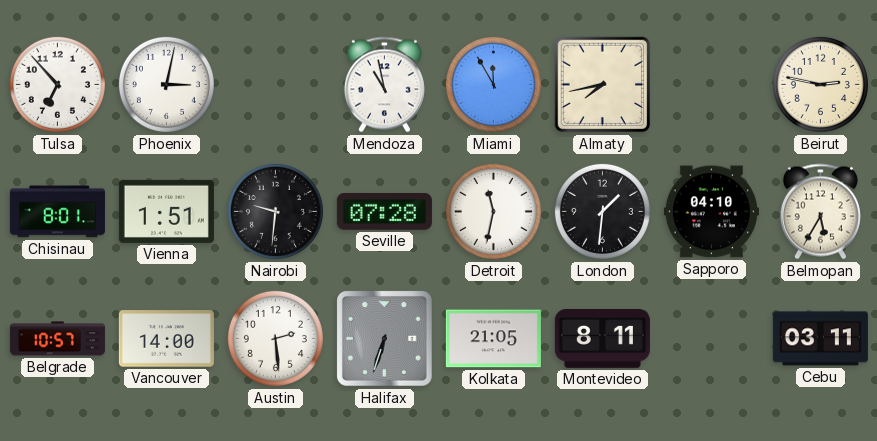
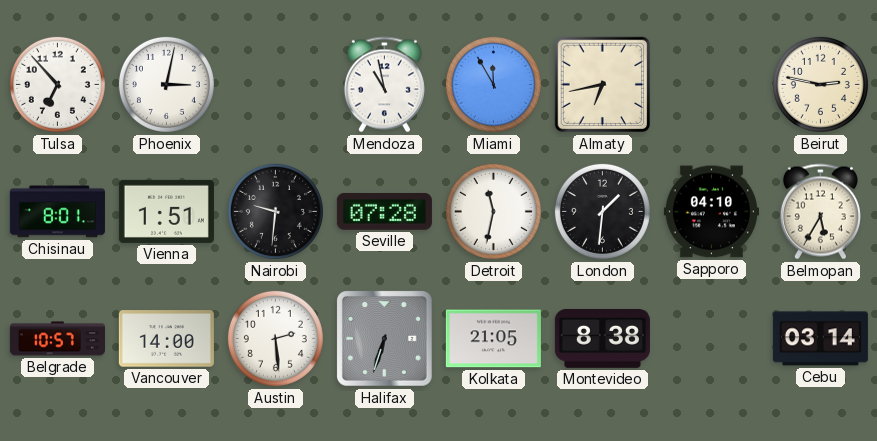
Almaty: 7:43 -> 6:43
Montevideo: 8:11 -> 8:38
Cebu: 03:11 -> 03:14
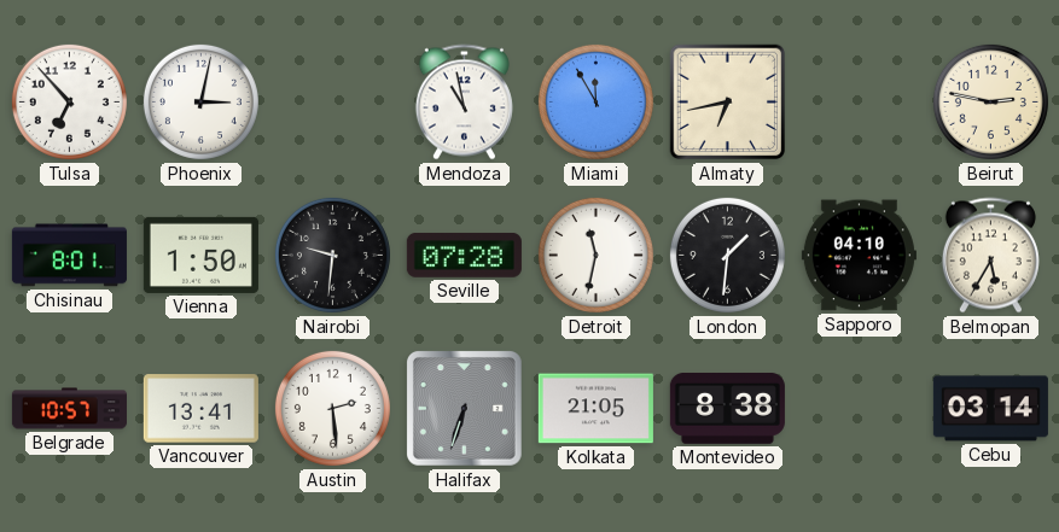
Vienna: 1:51 -> 1:50
Vancouver: 14:00 -> 13:41
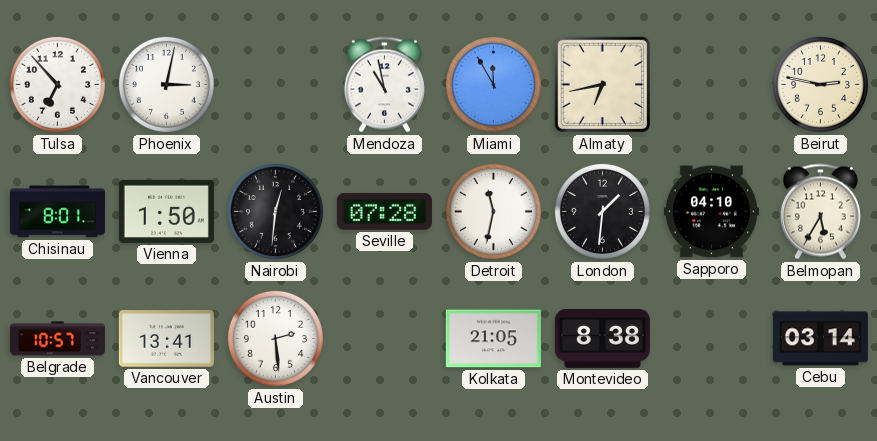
Nairobi: 9:31 -> 12:31
Halifax: 6:33 -> none
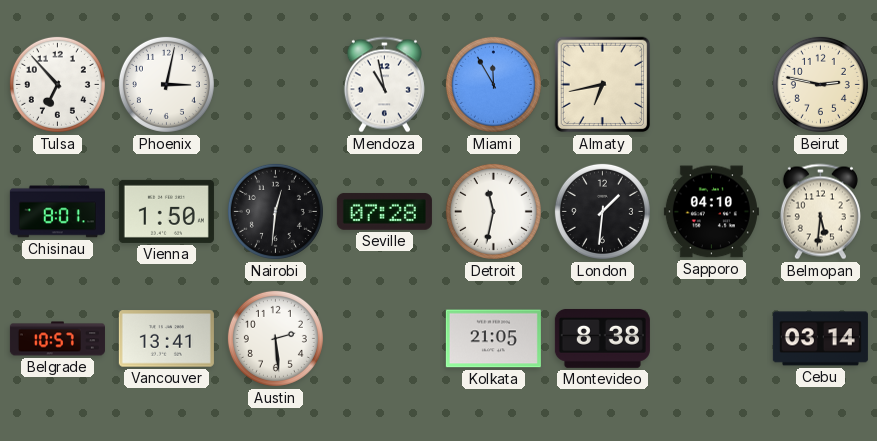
Belmopan: 5:35 -> 5:31
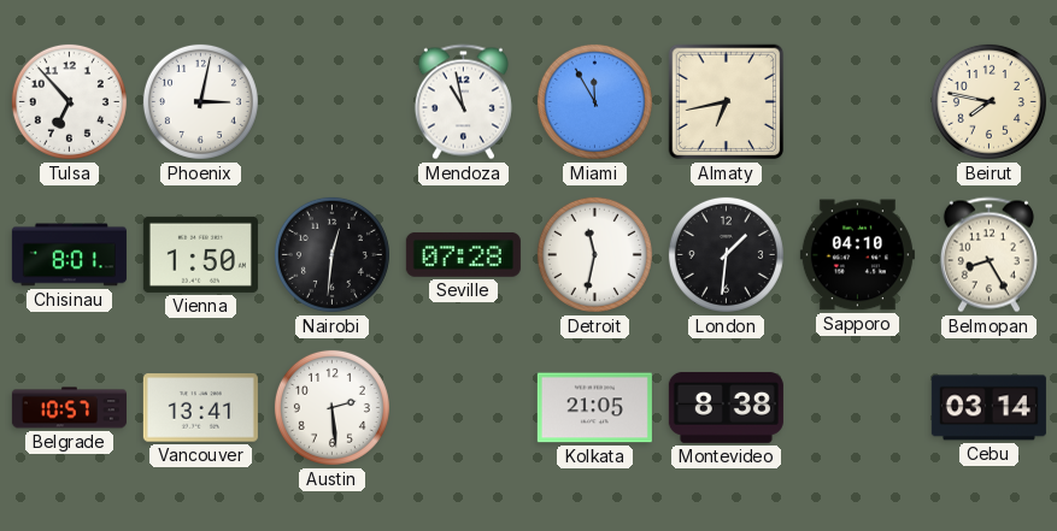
Beirut: 2:47 -> 7:47
Belmopan: 5:31 -> 8:25
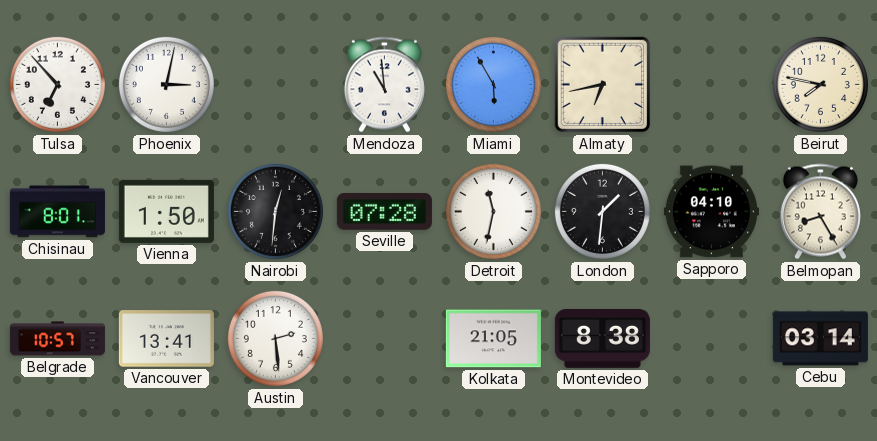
Mendoza: 10:58 -> 10:59
Miami: 11:55 -> 5:55
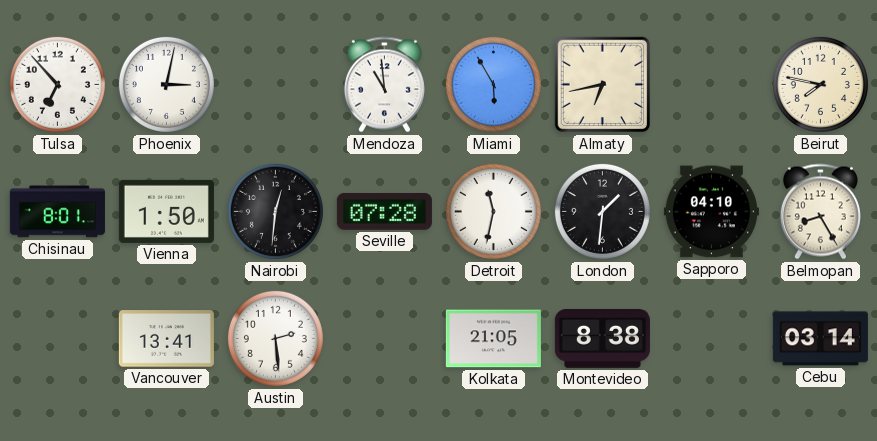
Belgrade: 10:57 -> none
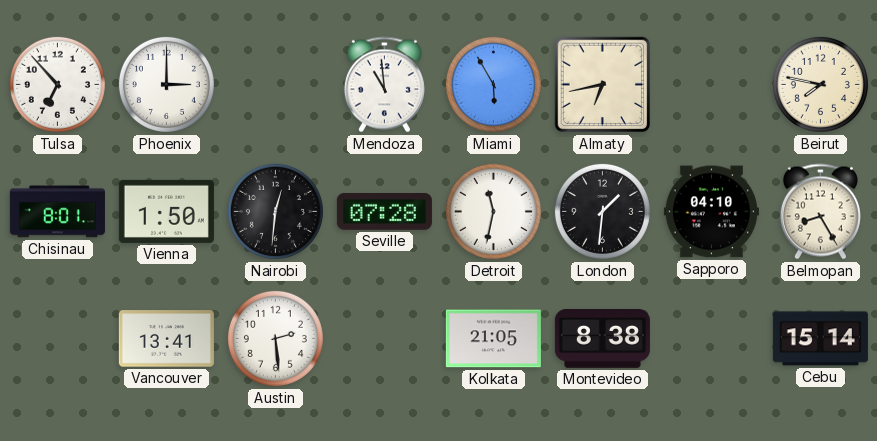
Phoenix: 3:02 -> 3:00
Cebu: 03:14 -> 15:14
